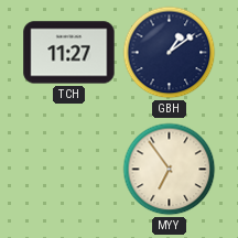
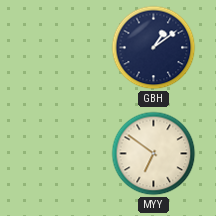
TCH: 11:27 -> none
MYY: 6:54 -> 6:51
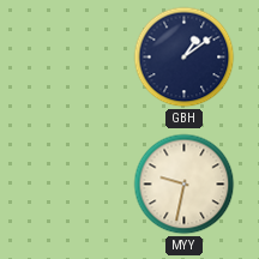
MYY: 6:51 -> 9:32
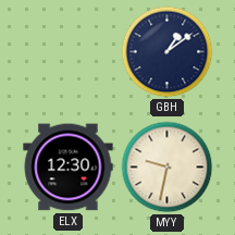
ELX: none -> 12:30
